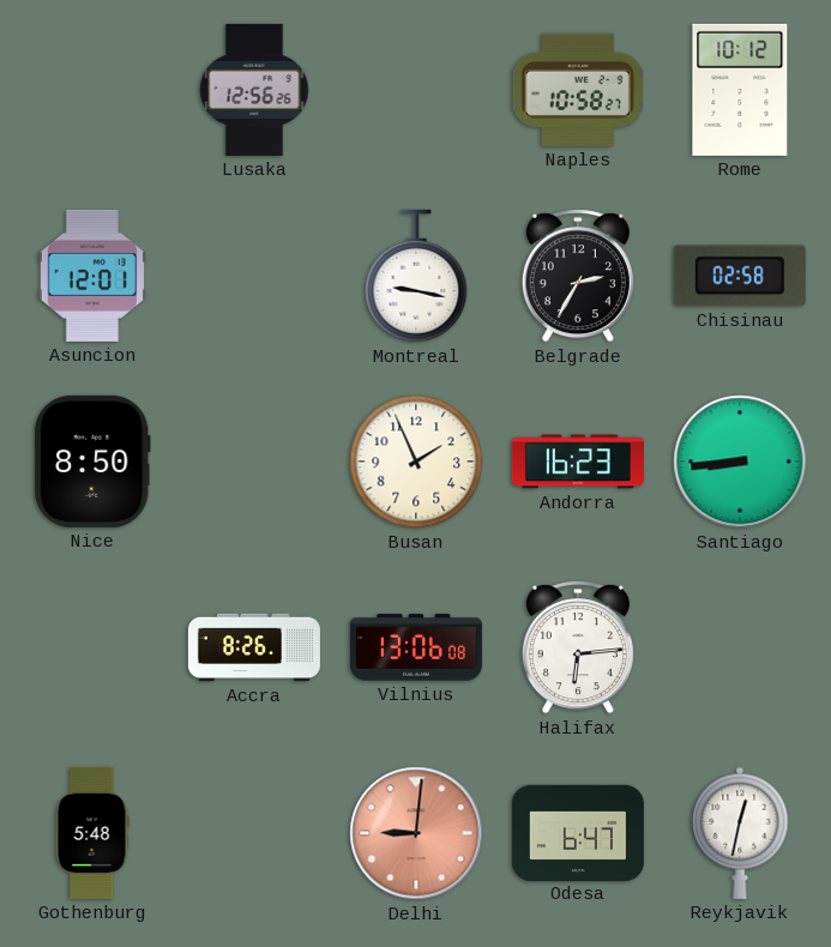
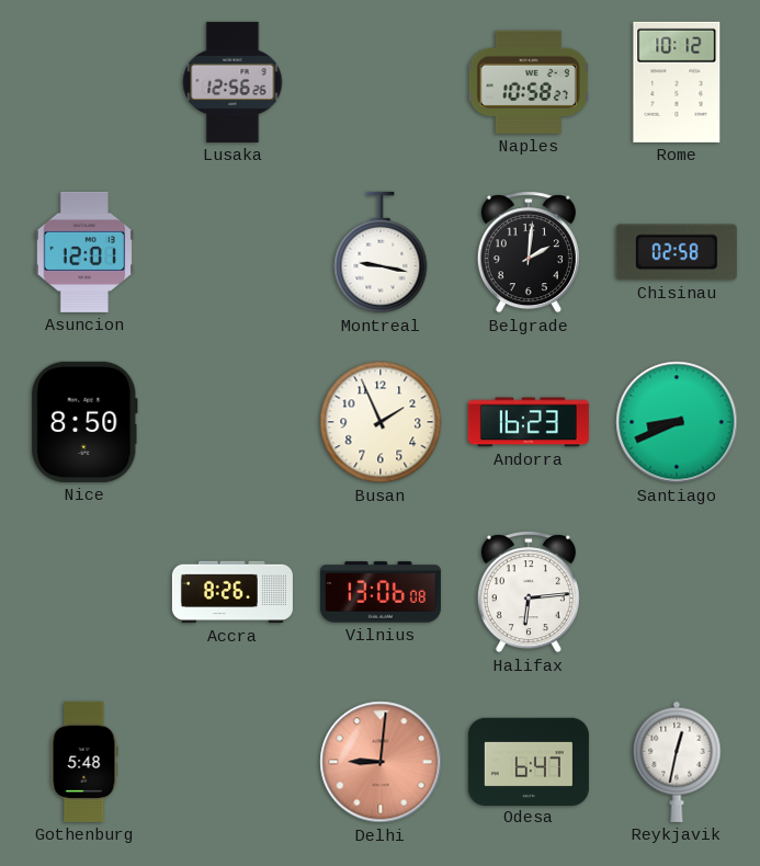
Belgrade: 2:35 -> 2:01
Santiago: 8:44 -> 8:41
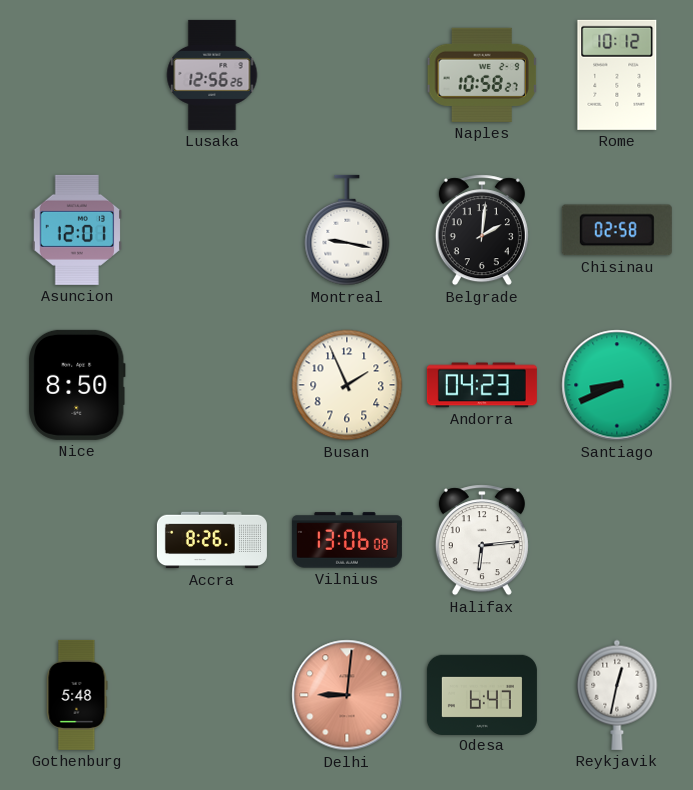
Andorra: 16:23 -> 04:23
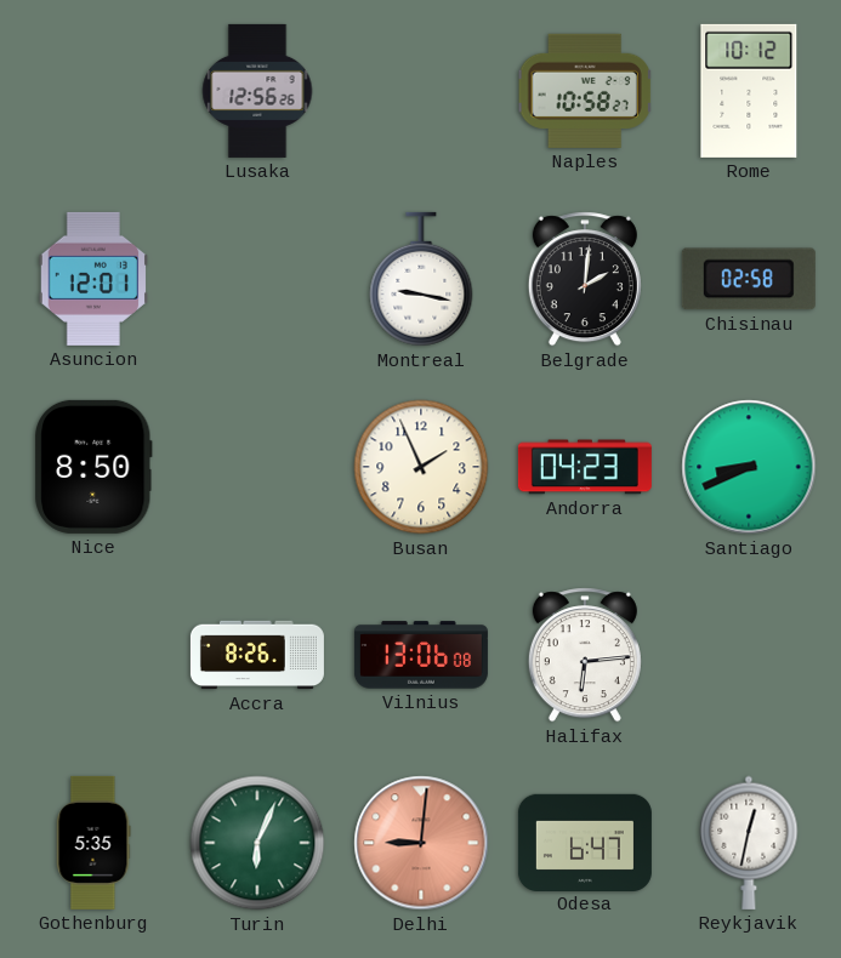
Gothenburg: 5:48 -> 5:35
Turin: none -> 6:04
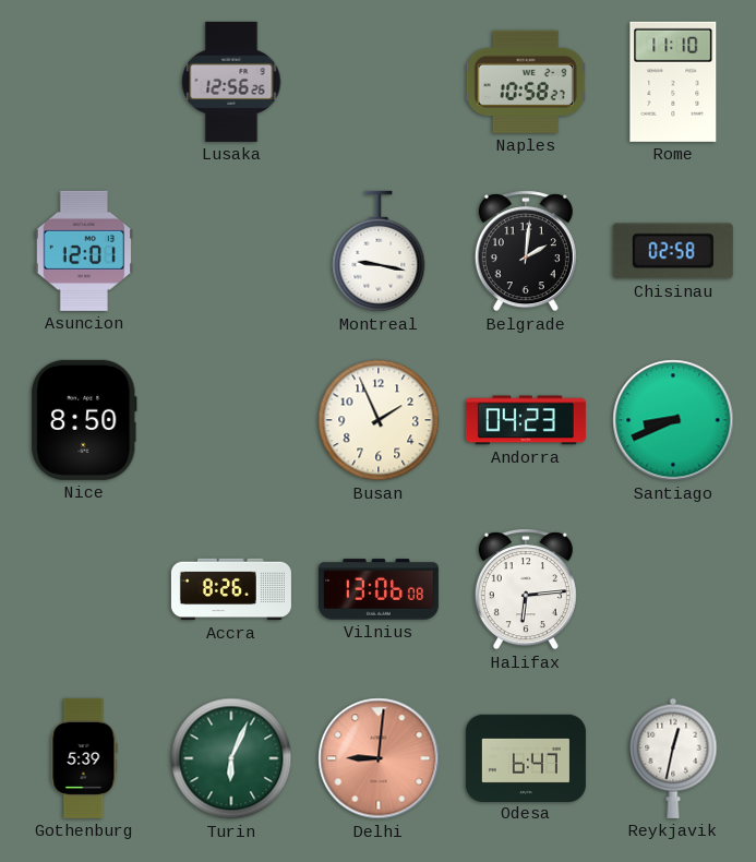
Rome: 10:12 -> 11:10
Gothenburg: 5:35 -> 5:39
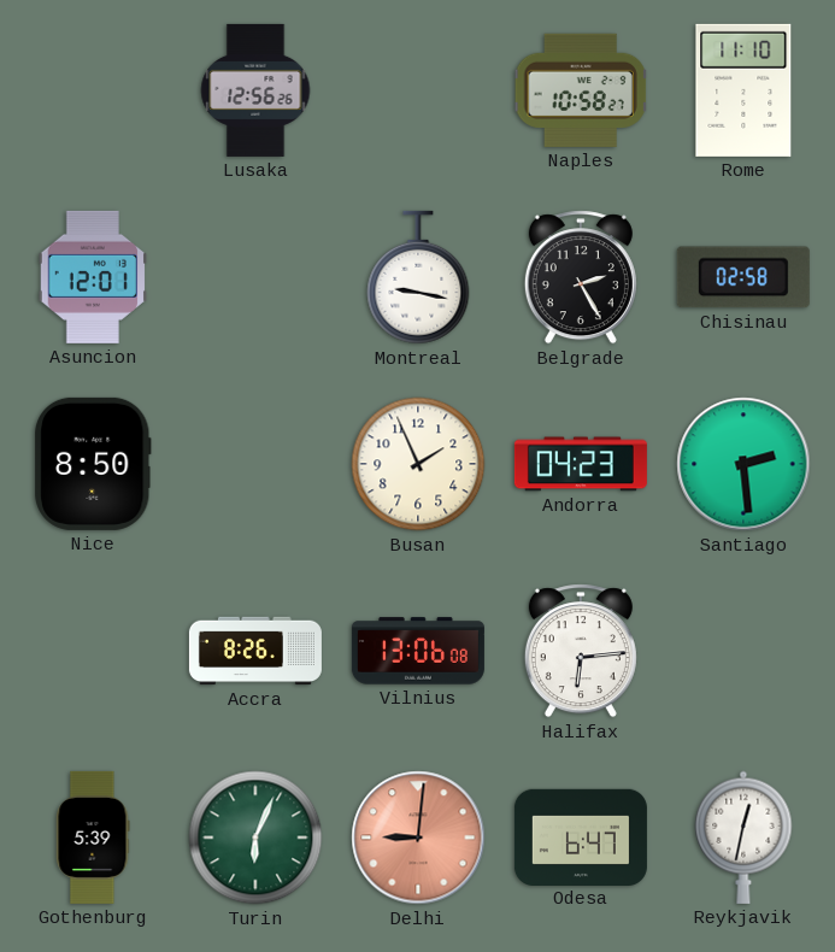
Belgrade: 2:01 -> 2:25
Santiago: 8:41 -> 2:29
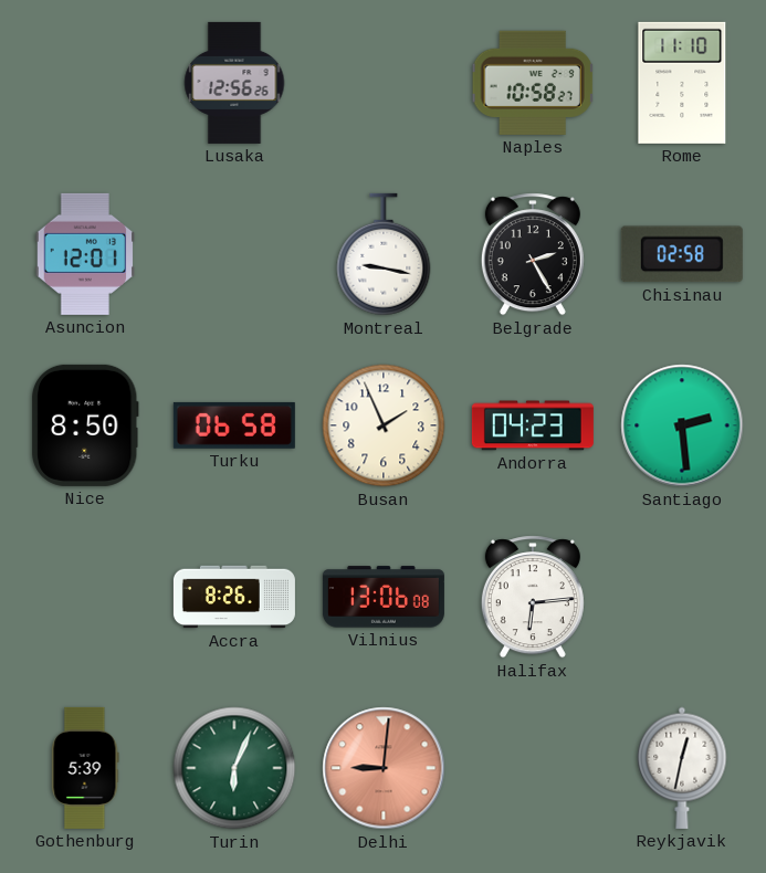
Turku: none -> 06:58
Odesa: 6:47 -> none
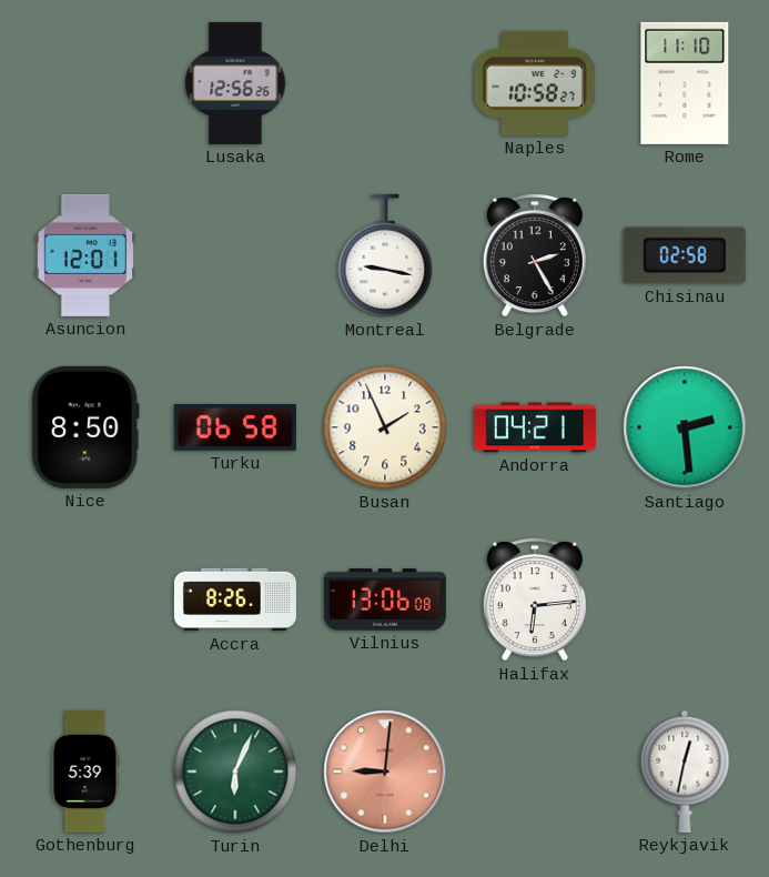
Andorra: 04:23 -> 04:21
